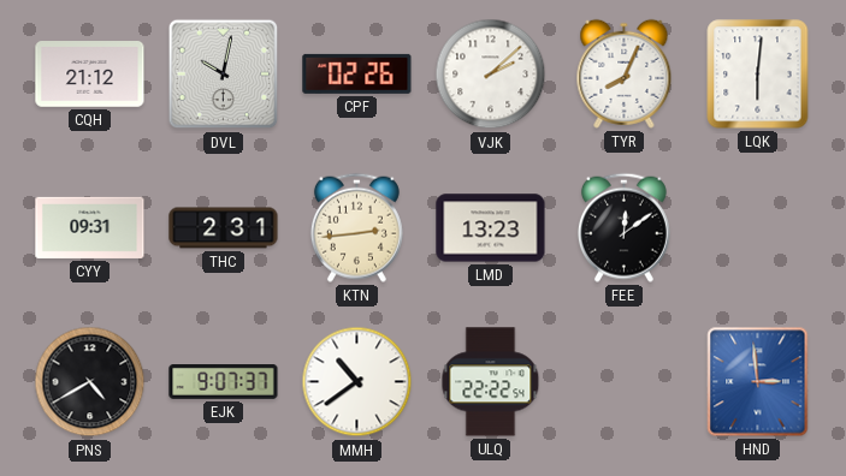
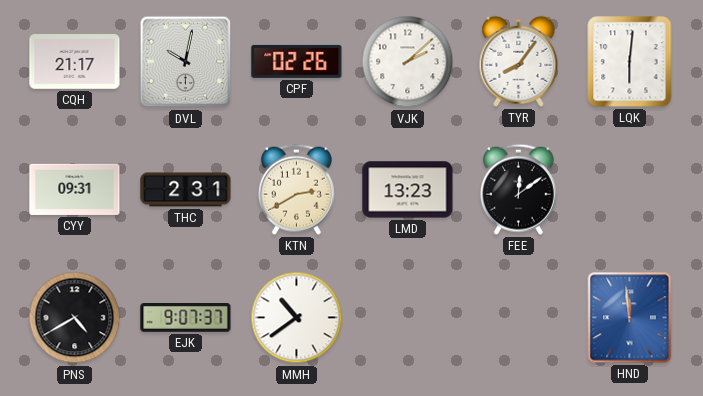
CQH: 21:12 -> 21:17
TYR: 8:04 -> 8:06
KTN: 2:44 -> 2:40
ULQ: 22:22 -> none
HND: 2:59 -> 11:59
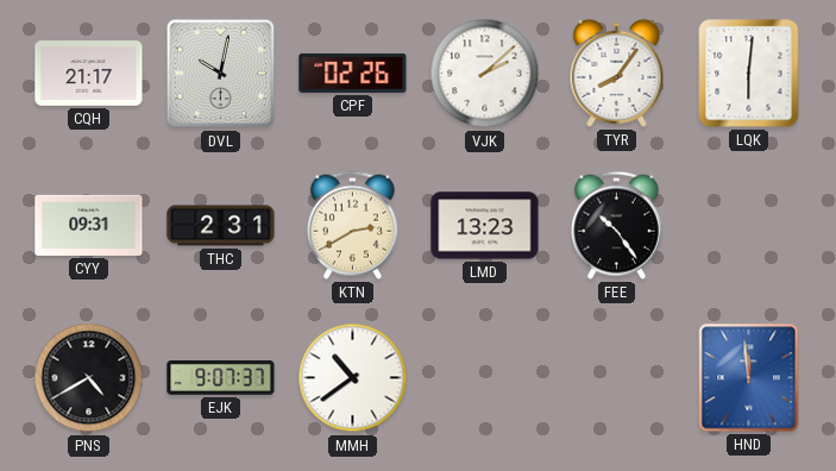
FEE: 12:09 -> 10:24
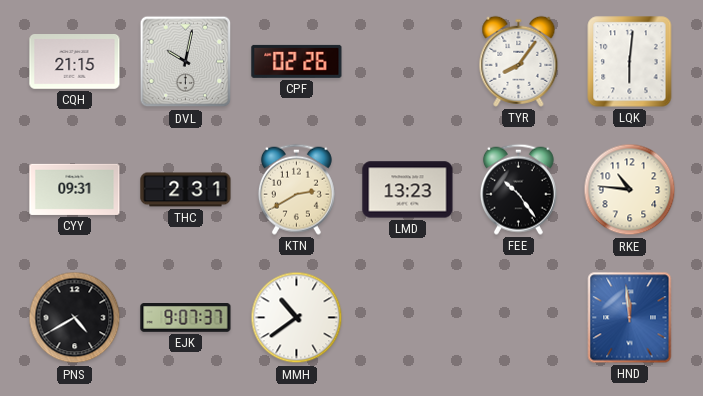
CQH: 21:17 -> 21:15
VJK: 2:08 -> none
RKE: none -> 10:46
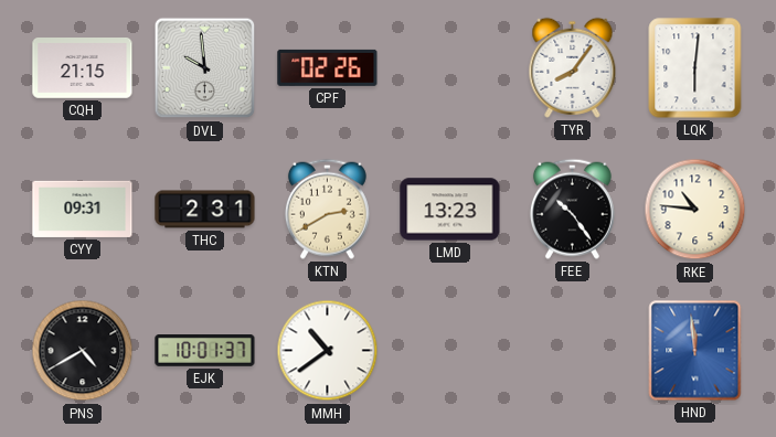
DVL: 10:02 -> 9:59
EJK: 9:07 -> 10:01
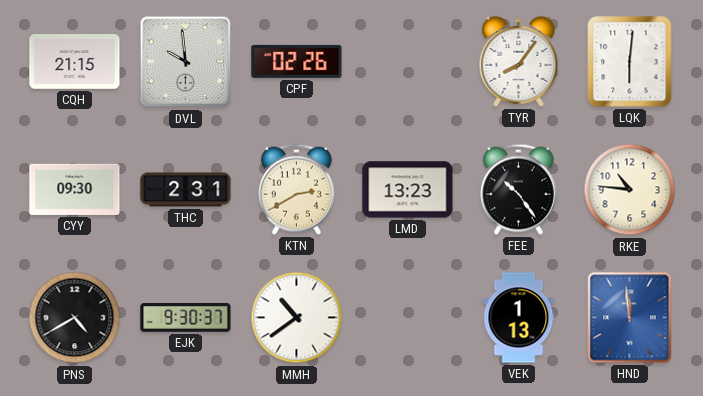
CYY: 09:31 -> 09:30
EJK: 10:01 -> 9:30
VEK: none -> 1:13
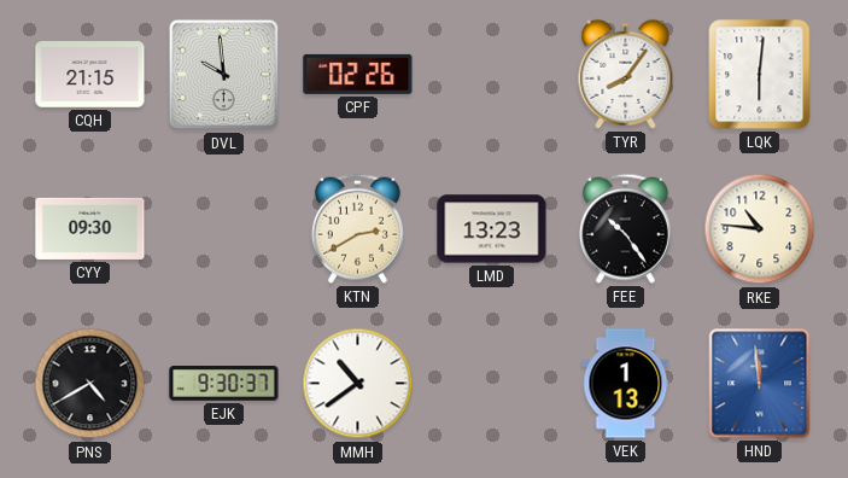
THC: 2:31 -> none
